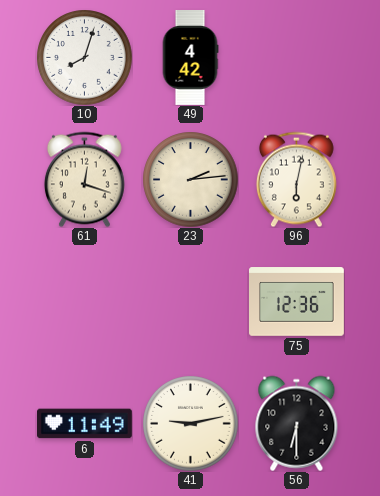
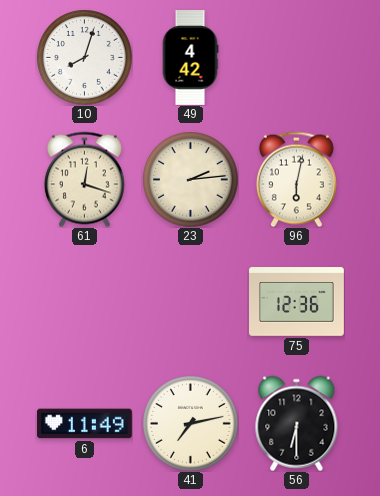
41: 9:13 -> 7:13
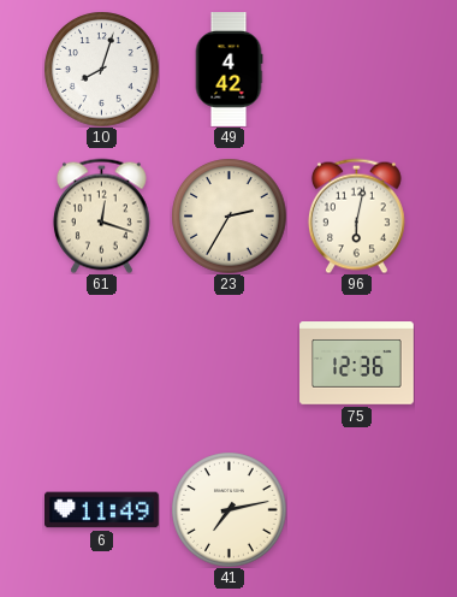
23: 2:14 -> 2:35
56: 6:30 -> none
